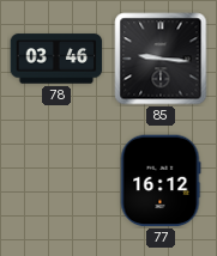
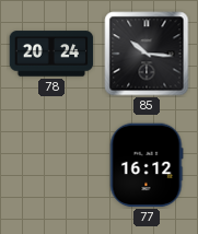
78: 03:46 -> 20:24
85: 9:16 -> 10:16
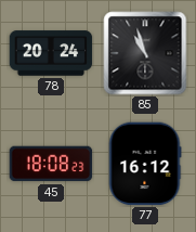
85: 10:16 -> 10:57
45: none -> 18:08
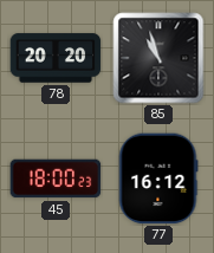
78: 20:24 -> 20:20
45: 18:08 -> 18:00
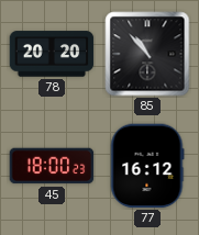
85: 10:57 -> 10:53
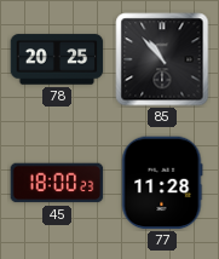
78: 20:20 -> 20:25
77: 16:12 -> 11:28
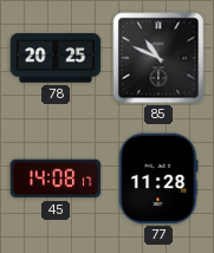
85: 10:53 -> 10:49
45: 18:00 -> 14:08
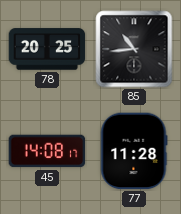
85: 10:49 -> 10:44
